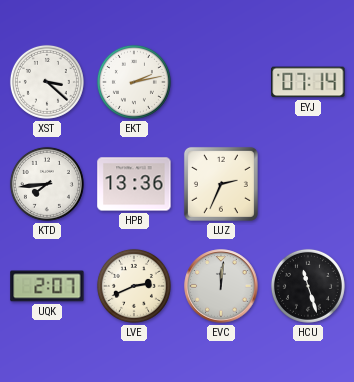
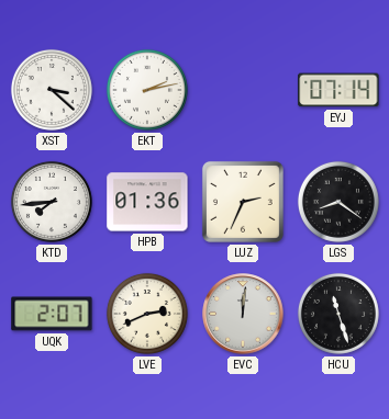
HPB: 13:36 -> 01:36
LGS: none -> 8:21
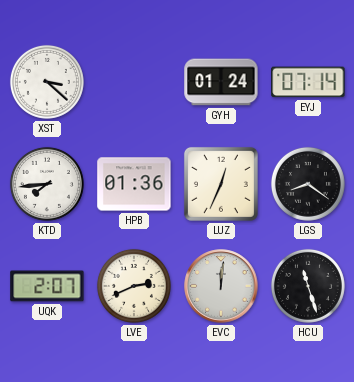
EKT: 2:13 -> none
GYH: none -> 01:24
LUZ: 2:34 -> 12:34
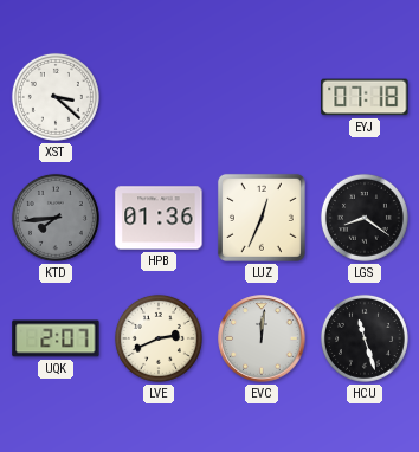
GYH: 01:24 -> none
EYJ: 07:14 -> 07:18
KTD dial: white -> grey
